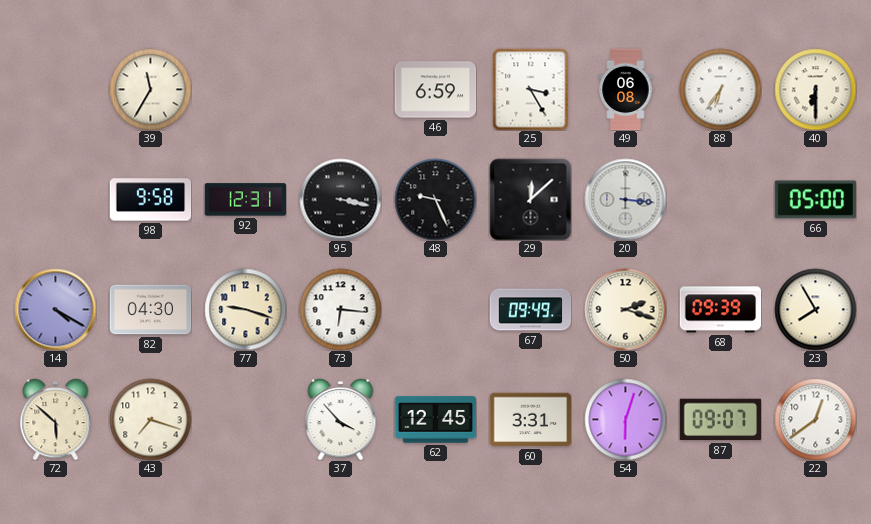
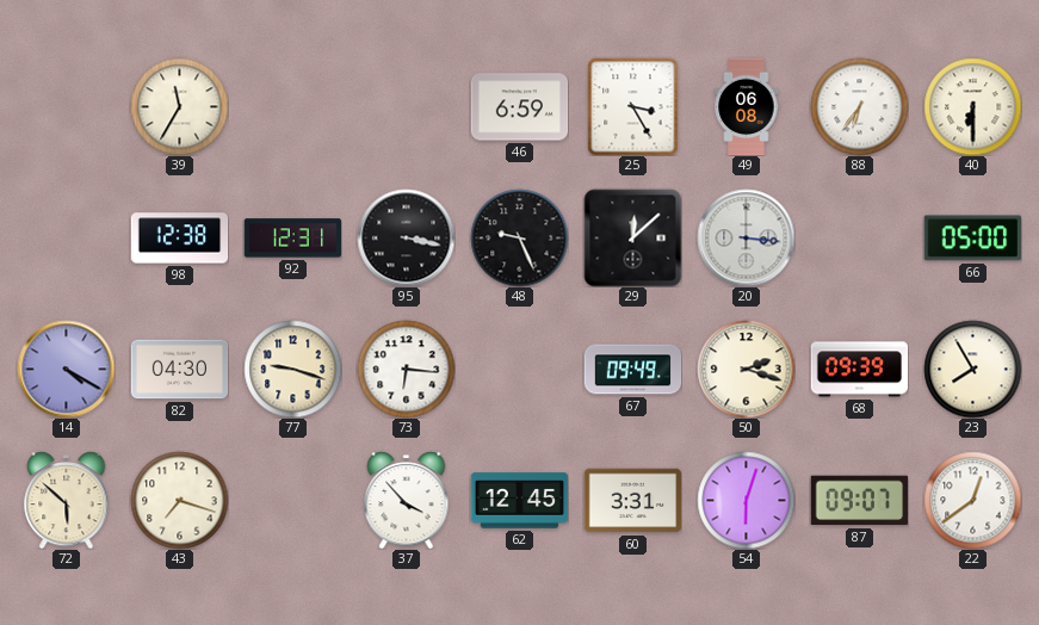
98: 9:58 -> 12:38
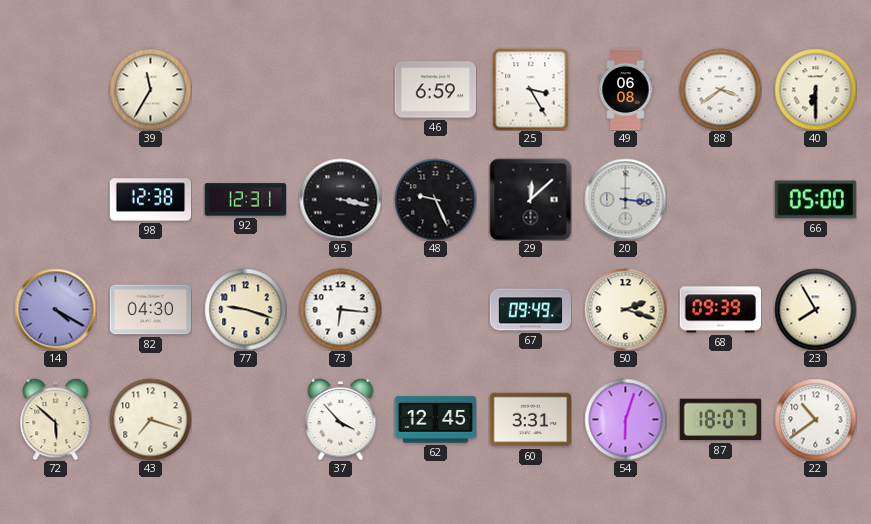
88: 6:36 -> 3:39
87: 09:07 -> 18:07
22: 12:39 -> 10:39
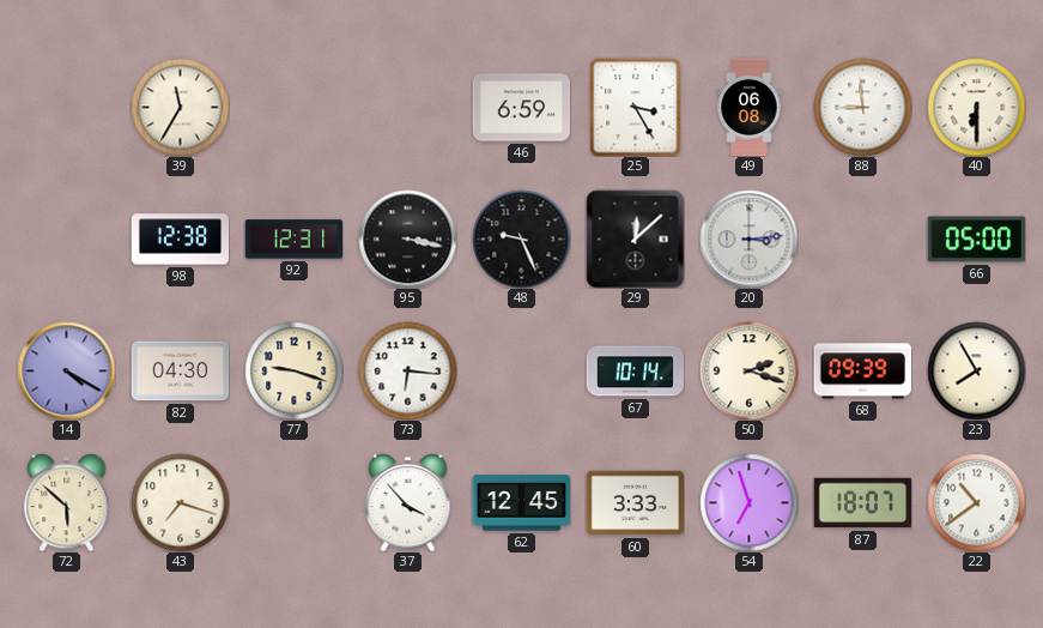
88: 3:39 -> 8:59
20: 3:16 -> 3:14
67: 09:49 -> 10:14
60: 3:31 -> 3:33
54: 6:03 -> 6:57
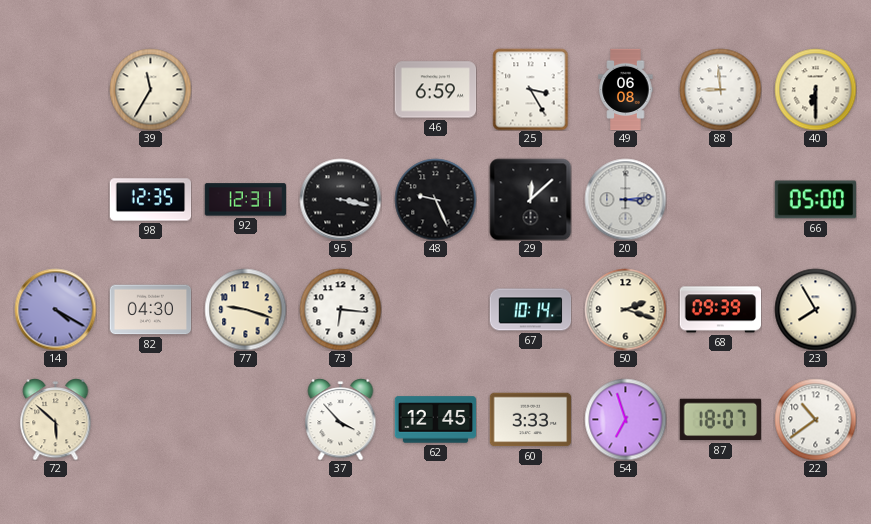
98: 12:38 -> 12:35
43: 7:18 -> none
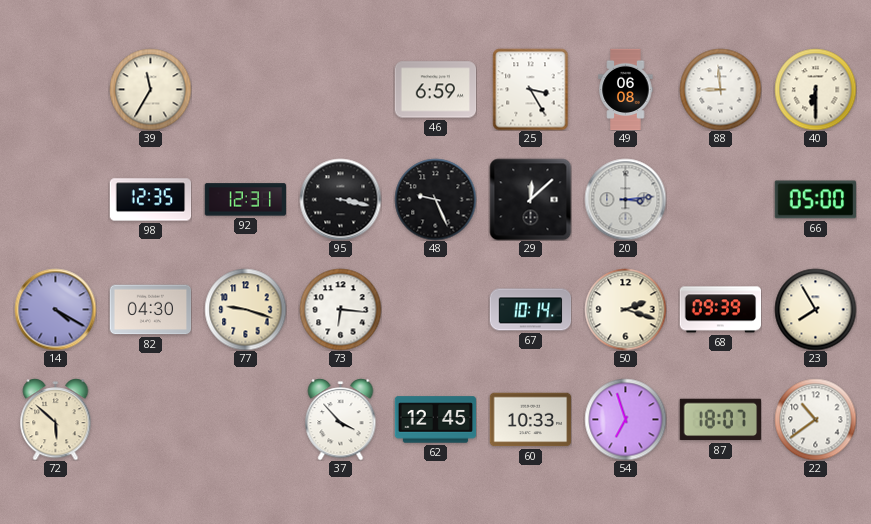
60: 3:33 -> 10:33
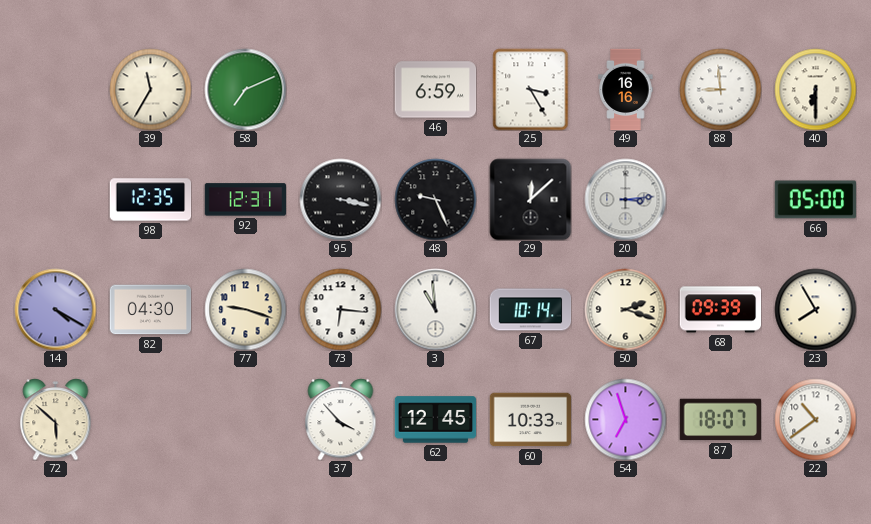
58: none -> 7:11
49: 06:08 -> 16:16
3: none -> 10:59
